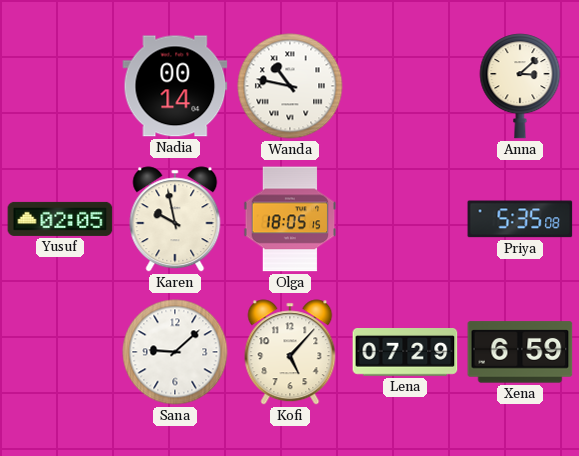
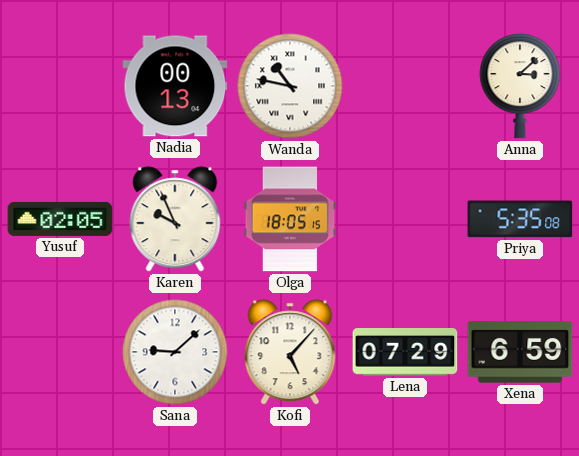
Nadia: 00:14 -> 00:13
Karen: 9:58 -> 9:56
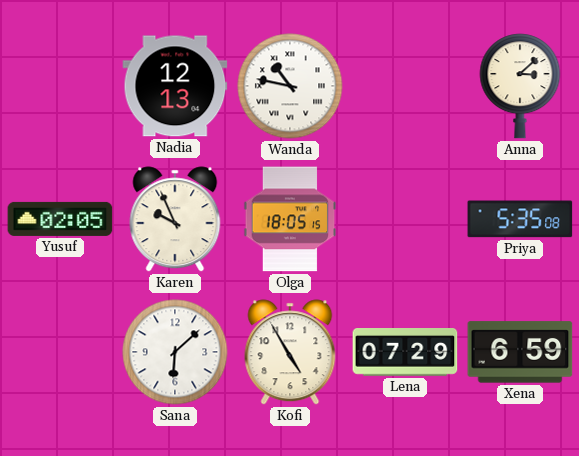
Nadia: 00:13 -> 12:13
Sana: 9:08 -> 6:08
Kofi: 5:07 -> 4:55
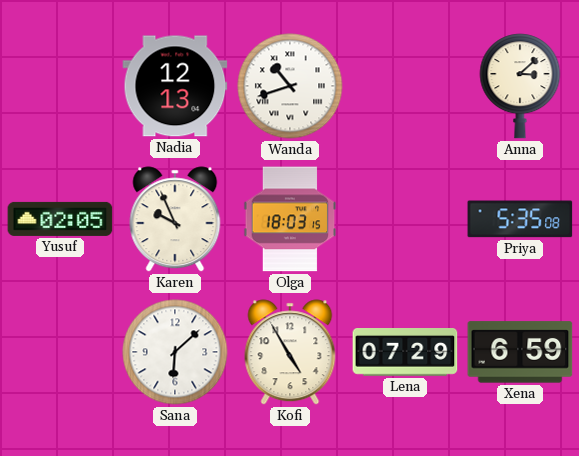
Wanda: 10:47 -> 10:42
Olga: 18:05 -> 18:03
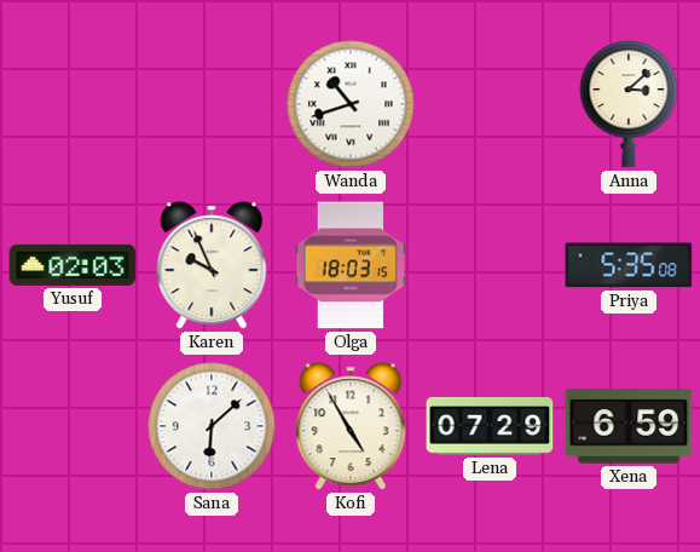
Nadia: 12:13 -> none
Yusuf: 02:05 -> 02:03
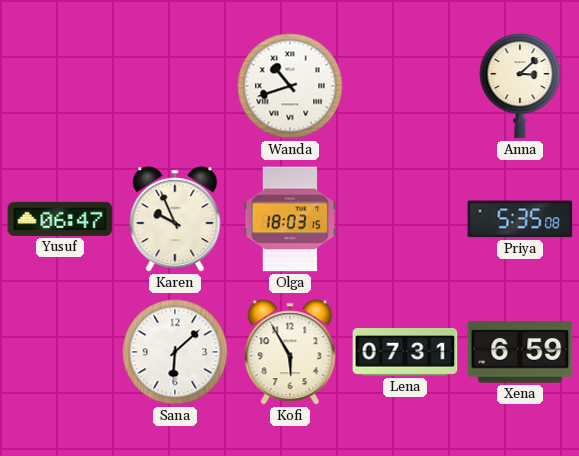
Yusuf: 02:03 -> 06:47
Kofi: 4:55 -> 5:55
Lena: 07:29 -> 07:31
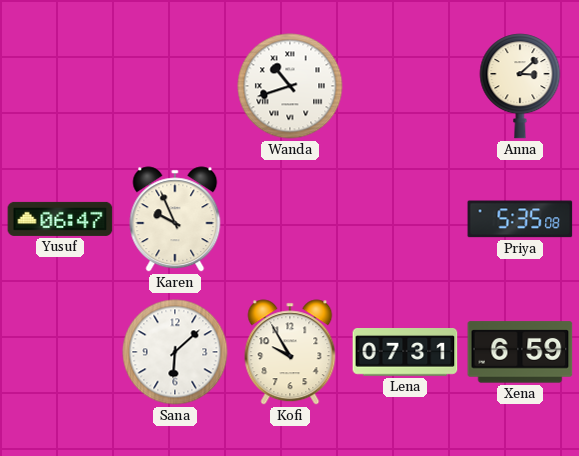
Olga: 18:03 -> none
Kofi: 5:55 -> 9:55
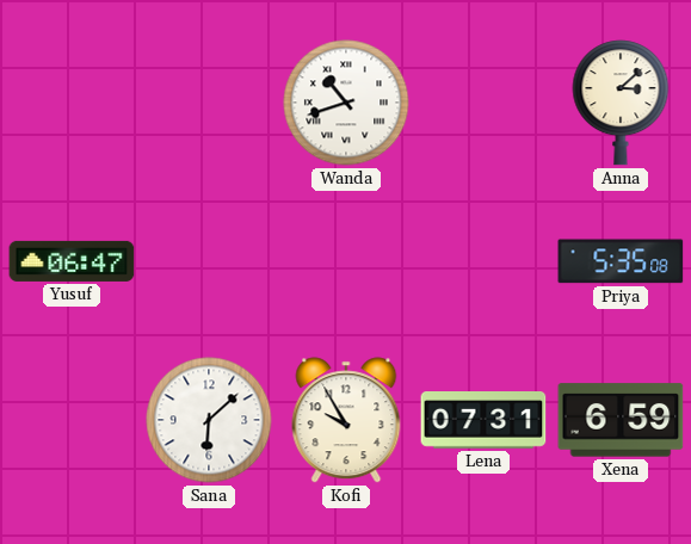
Karen: 9:56 -> none
